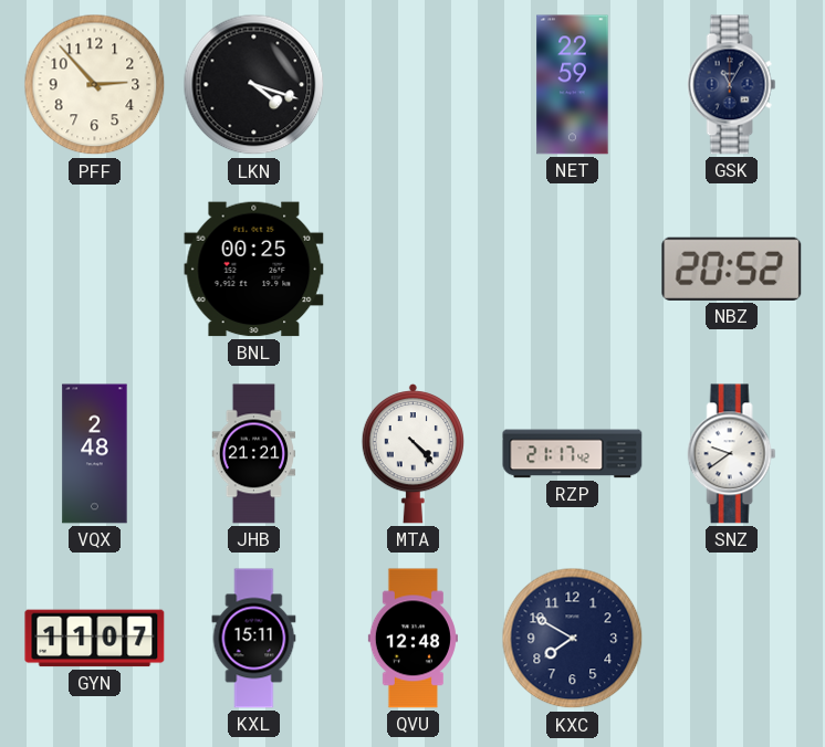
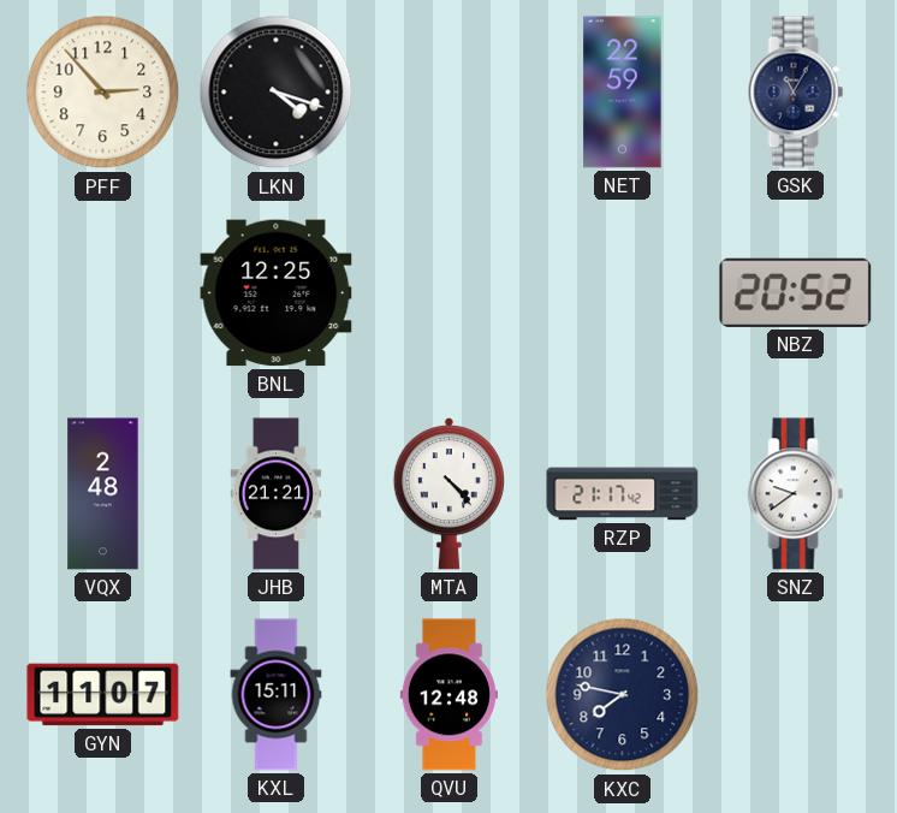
BNL: 00:25 -> 12:25
KXC: 7:50 -> 7:47
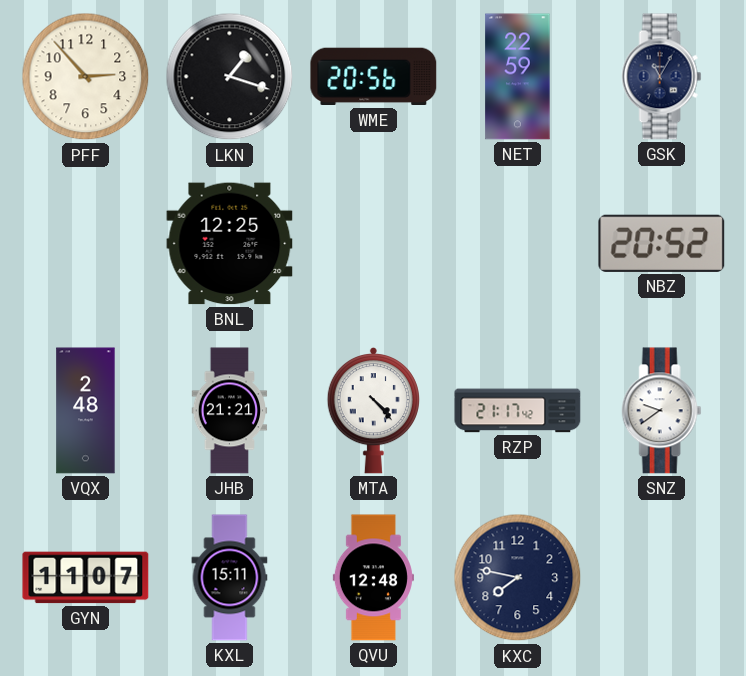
LKN: 4:18 -> 1:18
WME: none -> 20:56
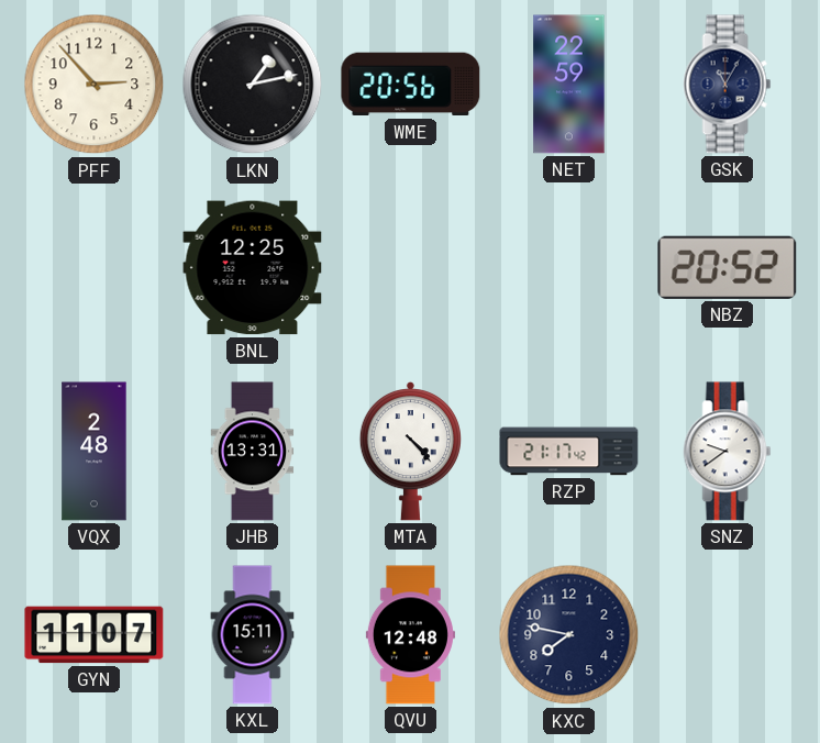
LKN: 1:18 -> 1:13
JHB: 21:21 -> 13:31
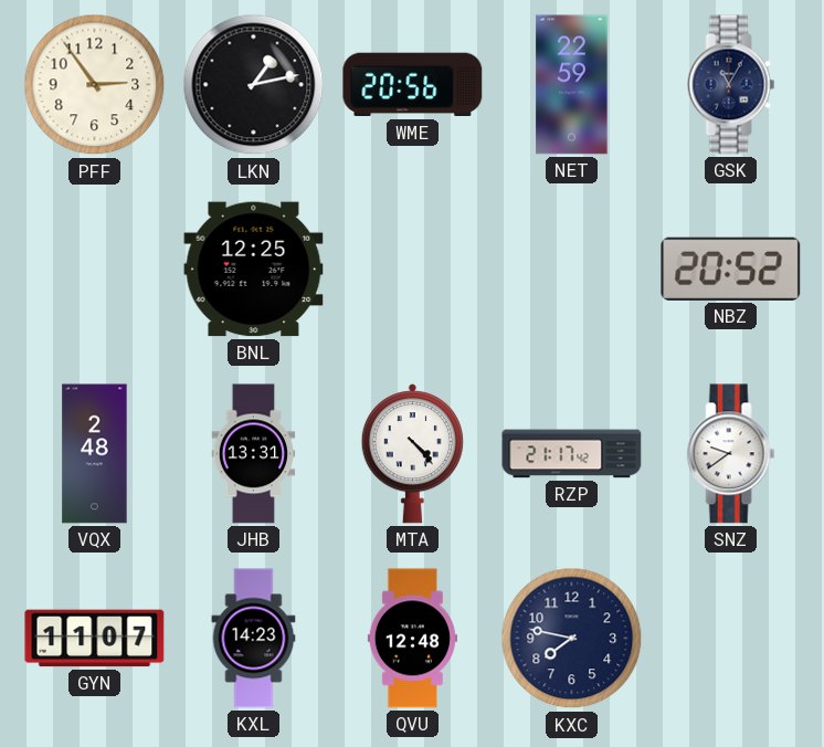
PFF: 2:53 -> 2:54
KXL: 15:11 -> 14:23
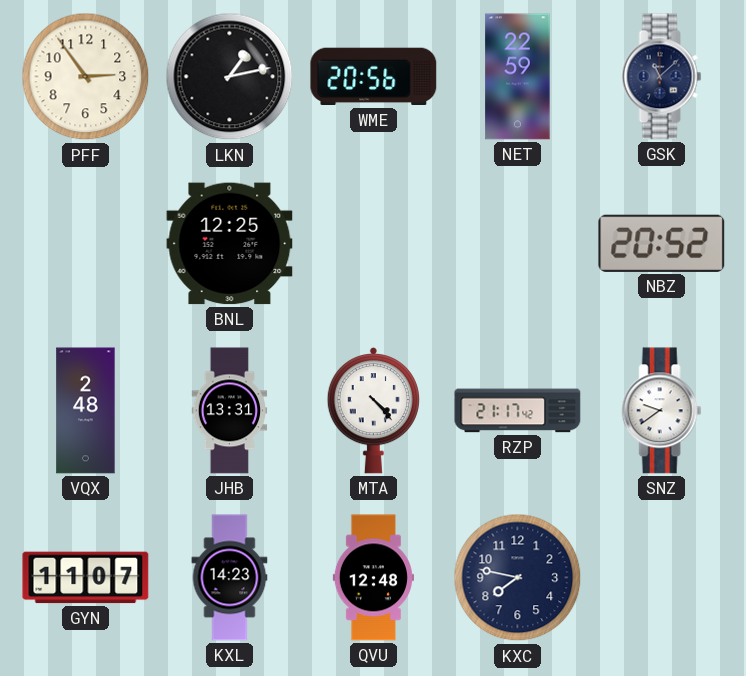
GSK: 11:05 -> 11:08
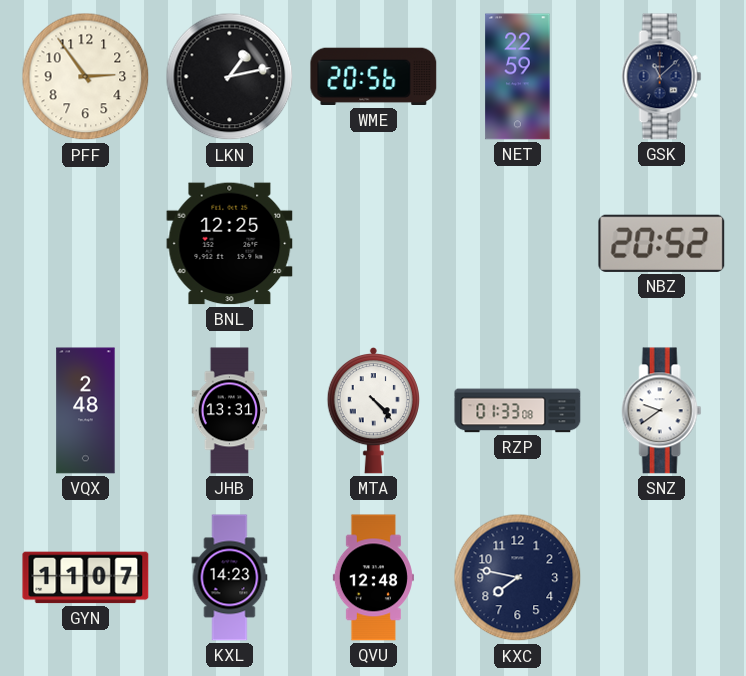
RZP: 21:17 -> 01:33
